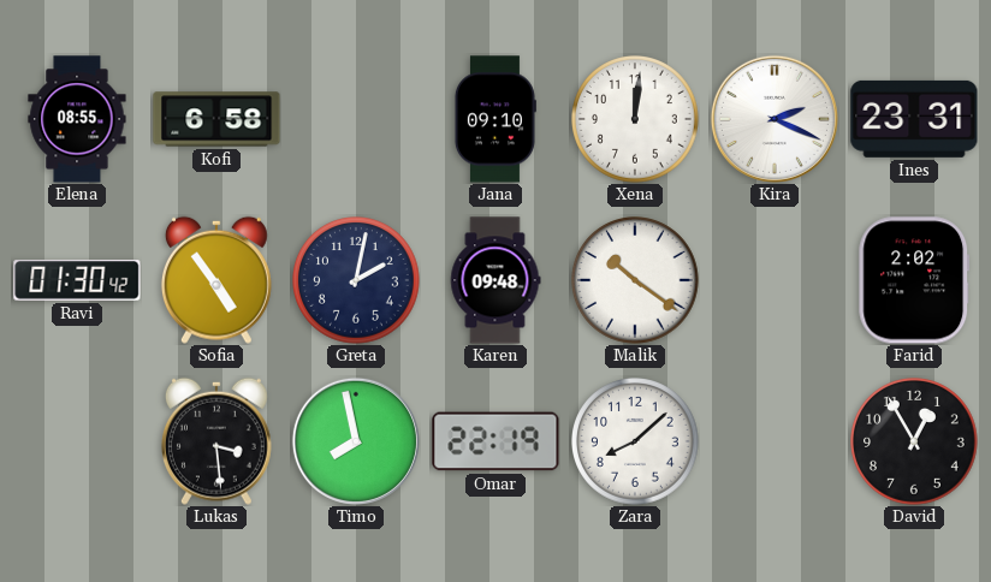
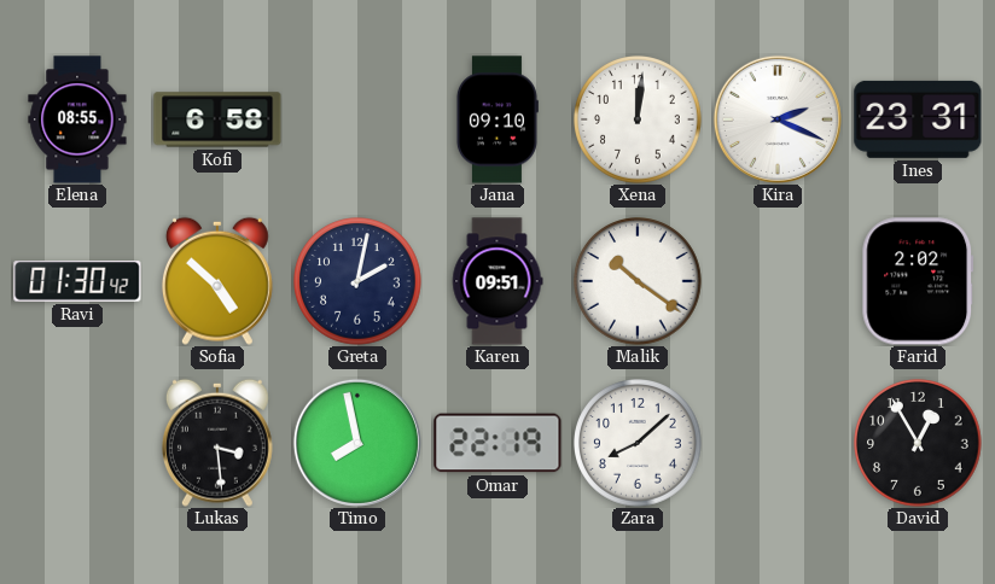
Sofia: 4:54 -> 4:52
Karen: 09:48 -> 09:51
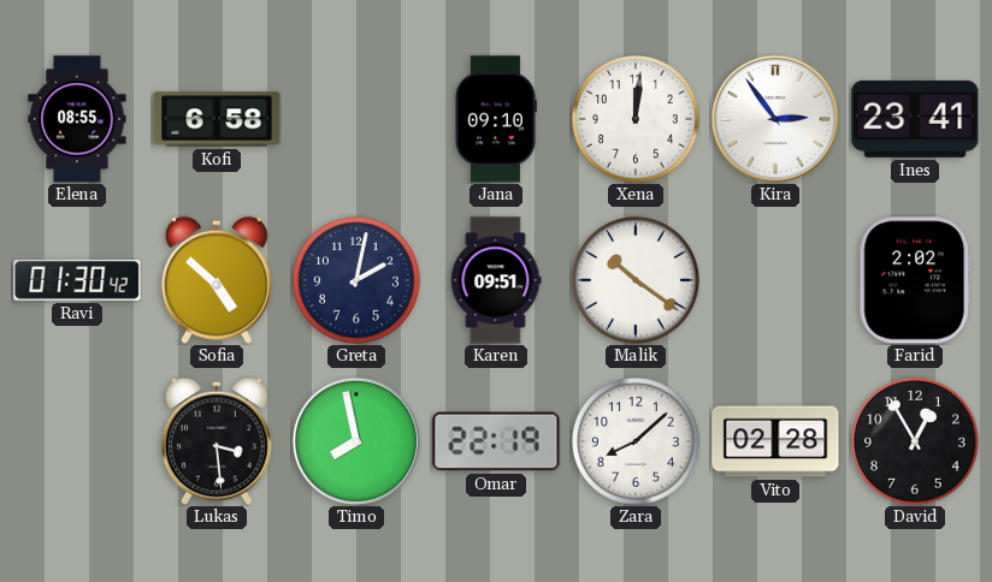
Kira: 2:19 -> 2:54
Ines: 23:31 -> 23:41
Vito: none -> 02:28
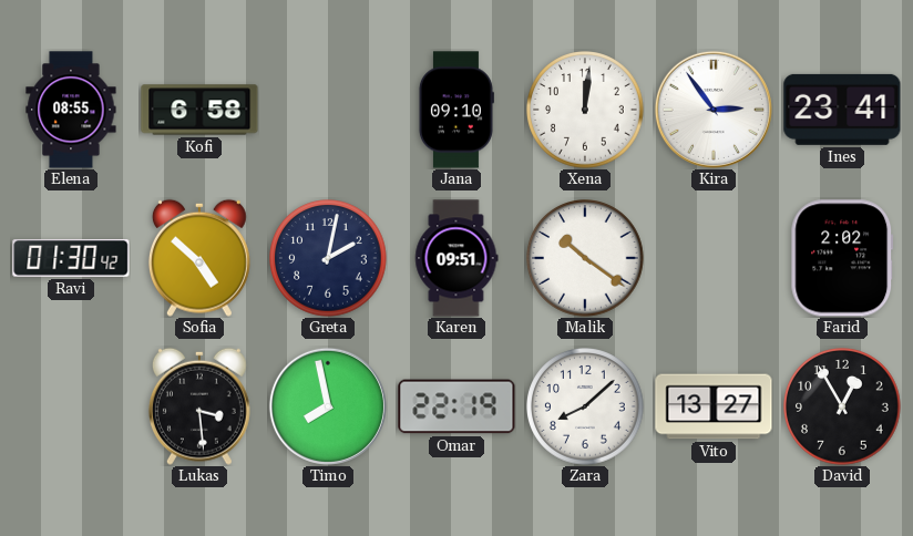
Vito: 02:28 -> 13:27
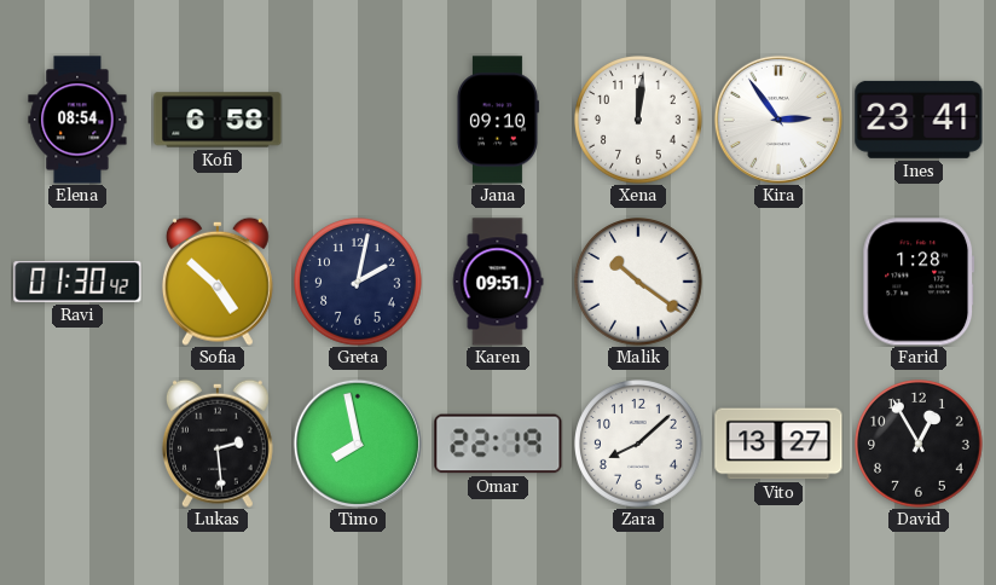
Elena: 08:55 -> 08:54
Farid: 2:02 -> 1:28
Lukas: 3:29 -> 2:29
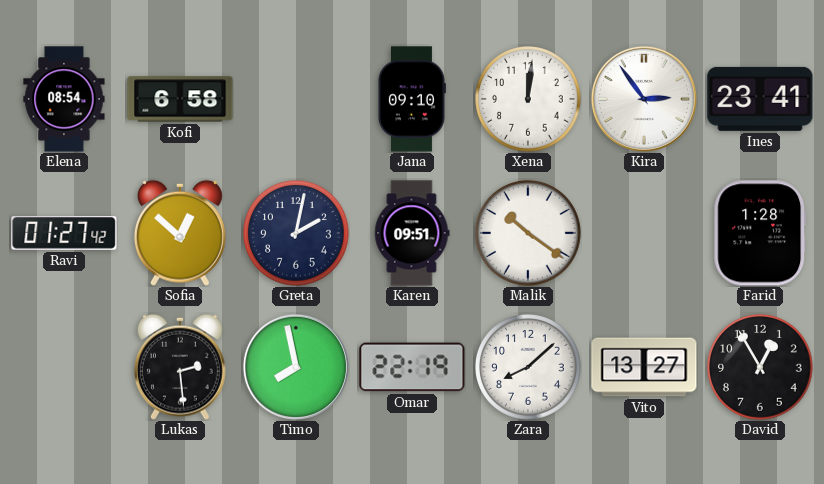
Ravi: 01:30 -> 01:27
Sofia: 4:52 -> 12:52
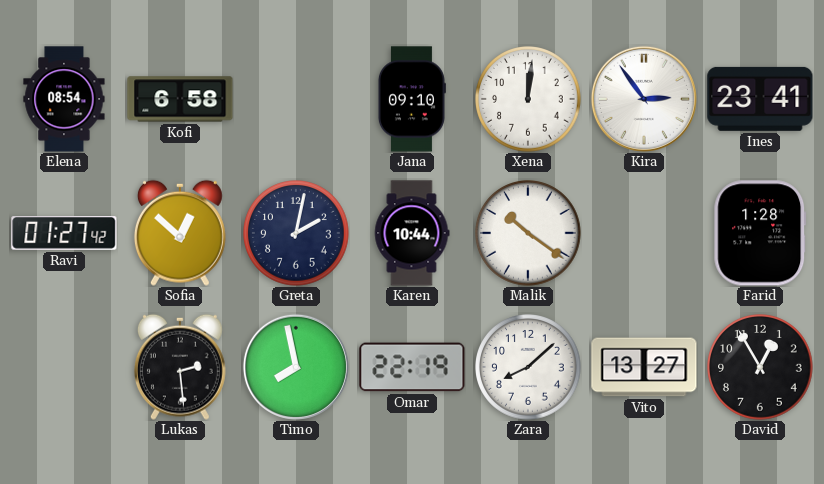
Karen: 09:51 -> 10:44
